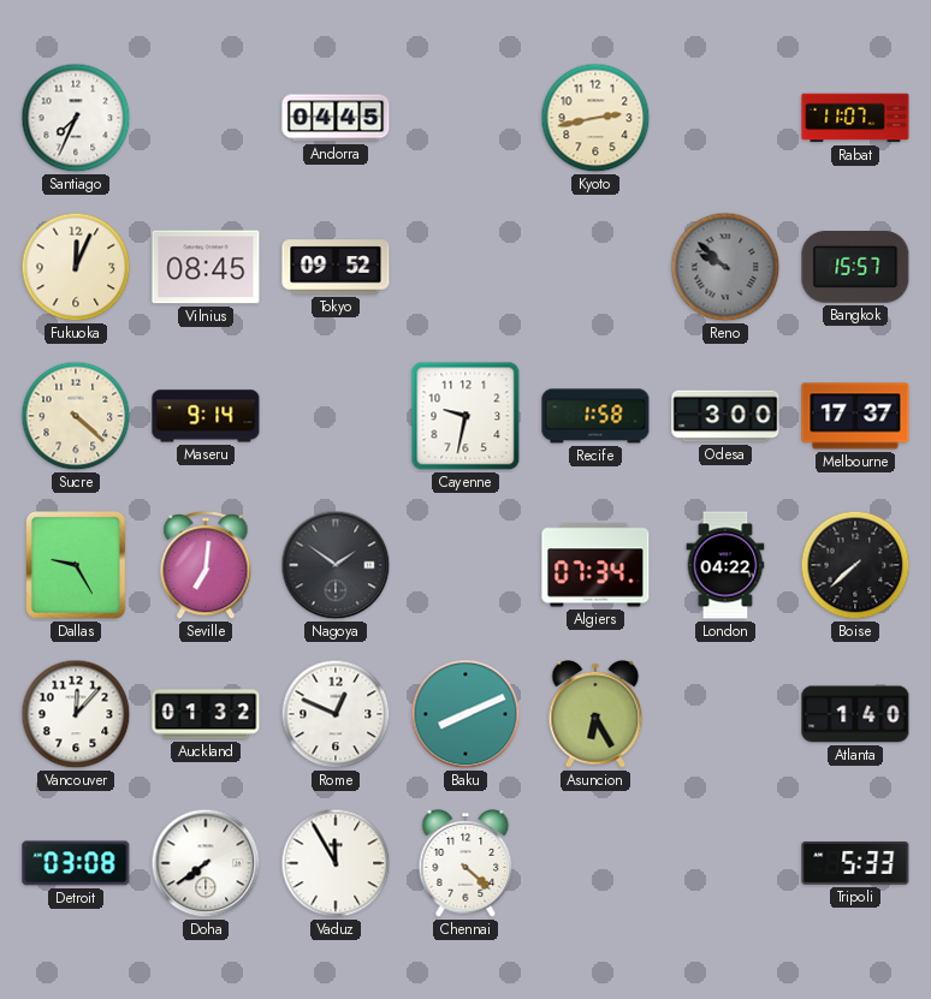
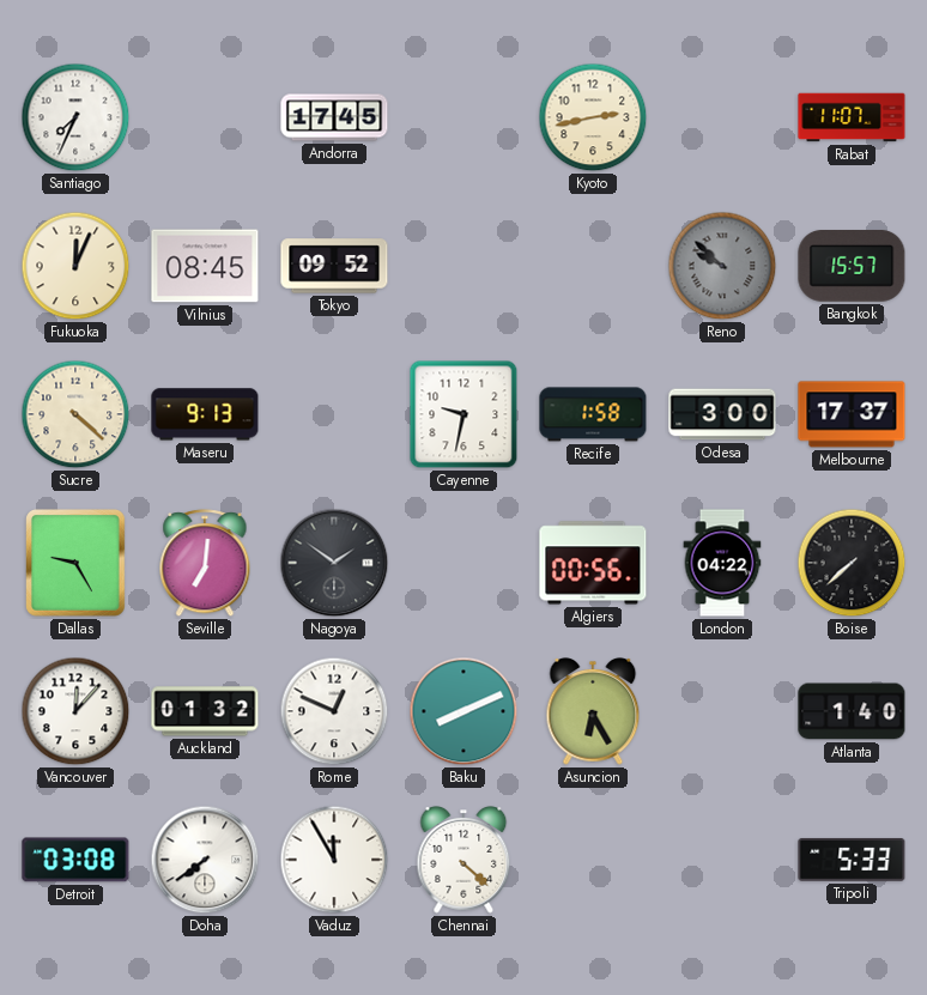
Andorra: 04:45 -> 17:45
Maseru: 9:14 -> 9:13
Algiers: 07:34 -> 00:56
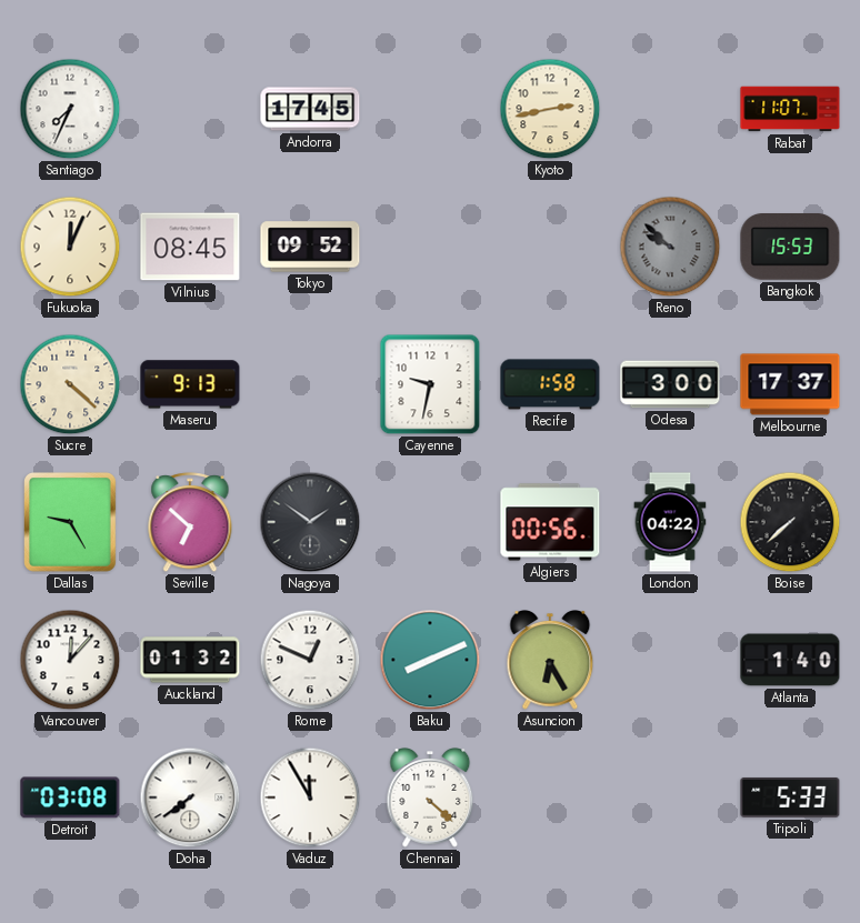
Bangkok: 15:57 -> 15:53
Seville: 7:01 -> 6:52
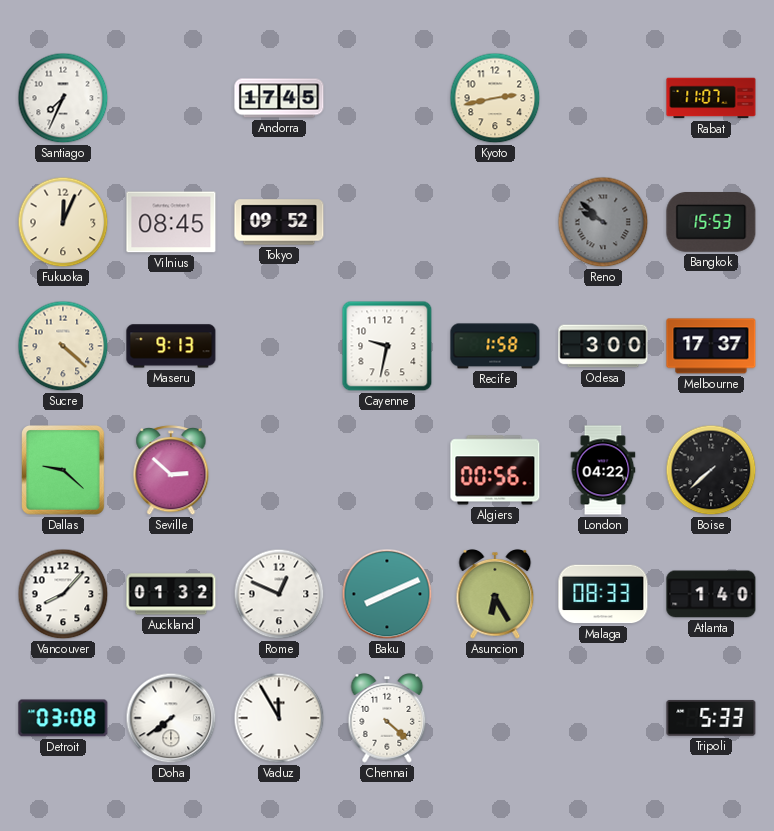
Dallas: 9:25 -> 9:22
Seville: 6:52 -> 2:52
Nagoya: 1:51 -> none
Vancouver: 12:07 -> 8:07
Malaga: none -> 08:33
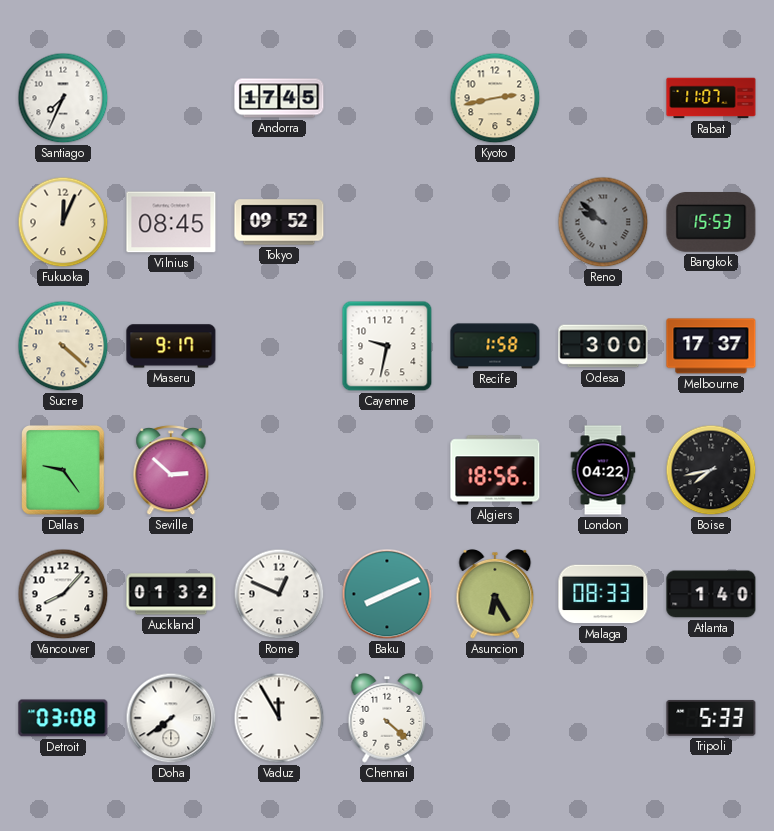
Maseru: 9:13 -> 9:17
Dallas: 9:22 -> 9:24
Algiers: 00:56 -> 18:56
Boise: 7:38 -> 7:43
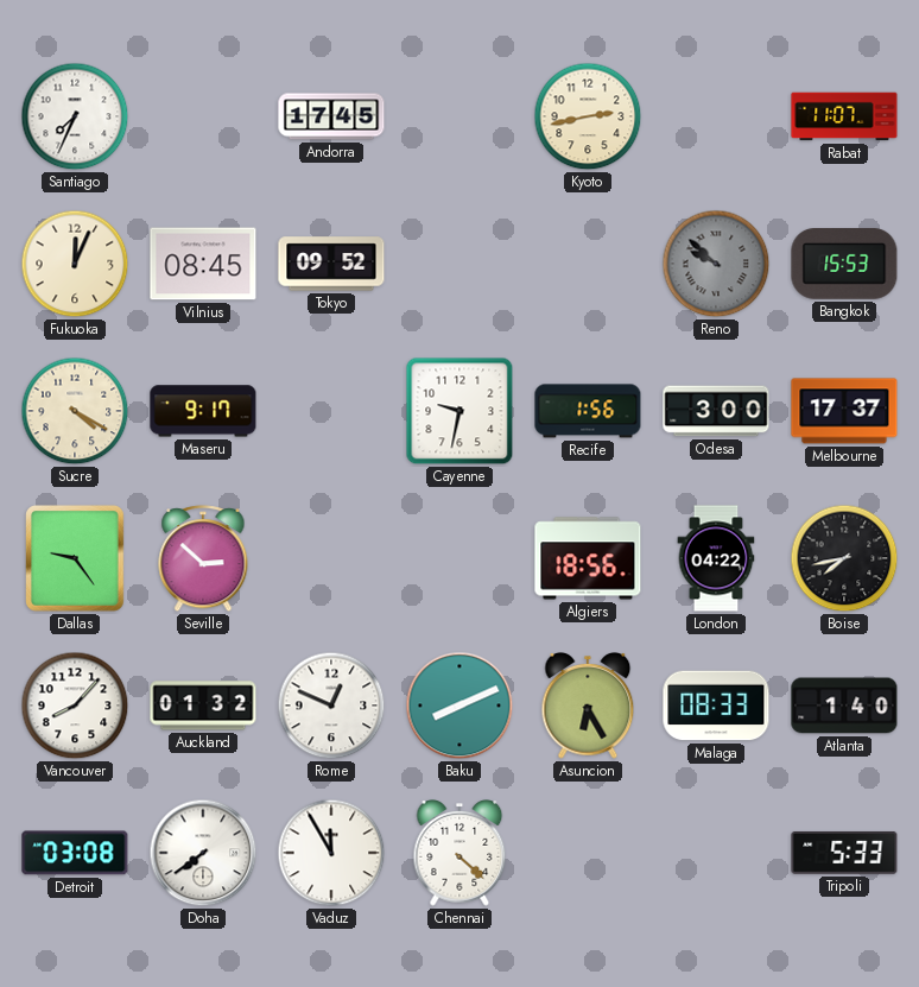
Sucre: 4:22 -> 4:20
Recife: 1:58 -> 1:56
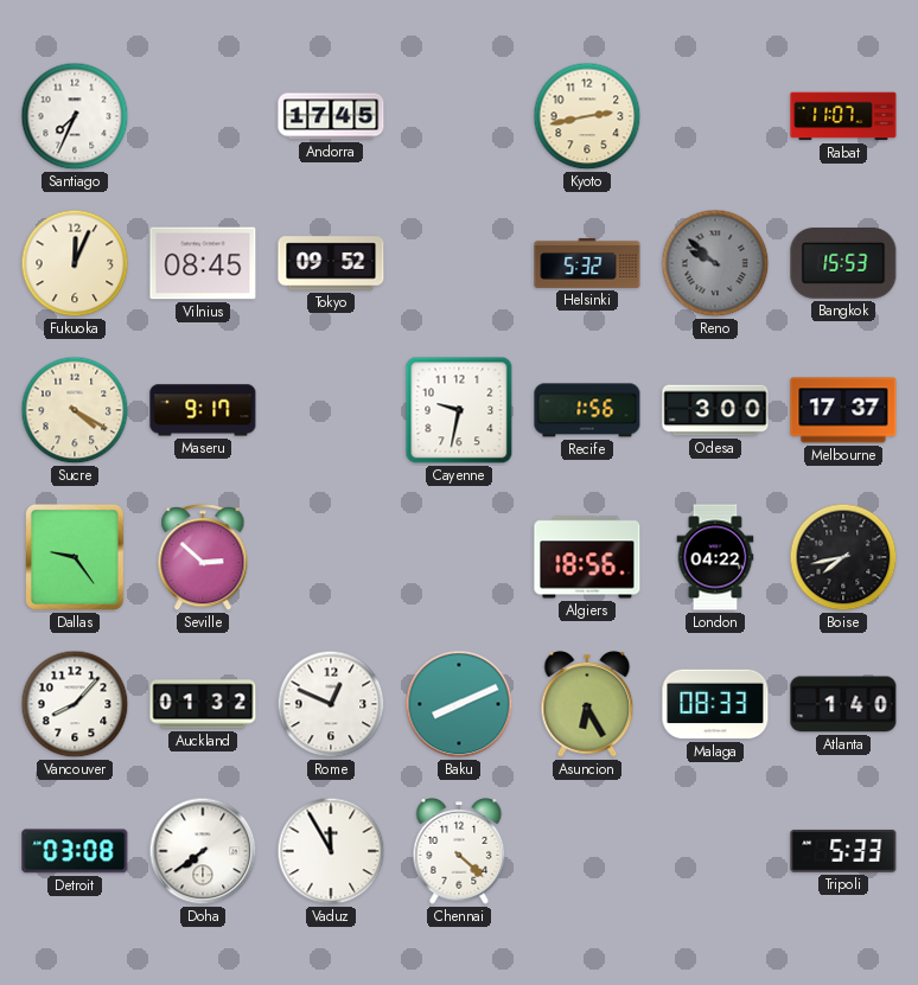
Helsinki: none -> 5:32
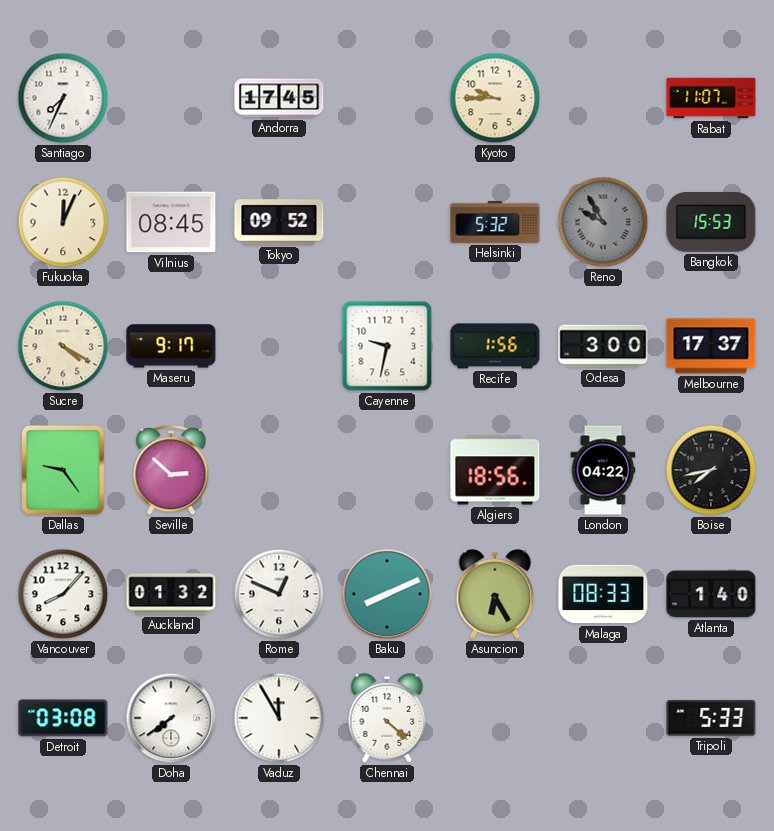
Kyoto: 2:43 -> 9:45
Reno: 9:52 -> 9:55
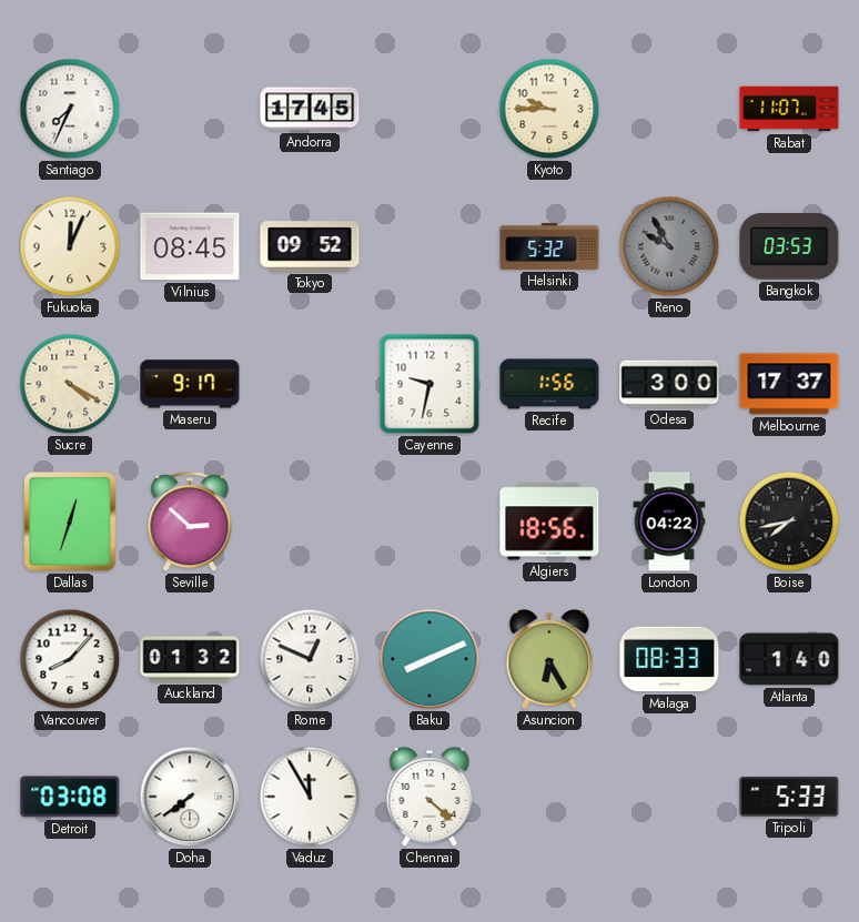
Bangkok: 15:53 -> 03:53
Dallas: 9:24 -> 12:33
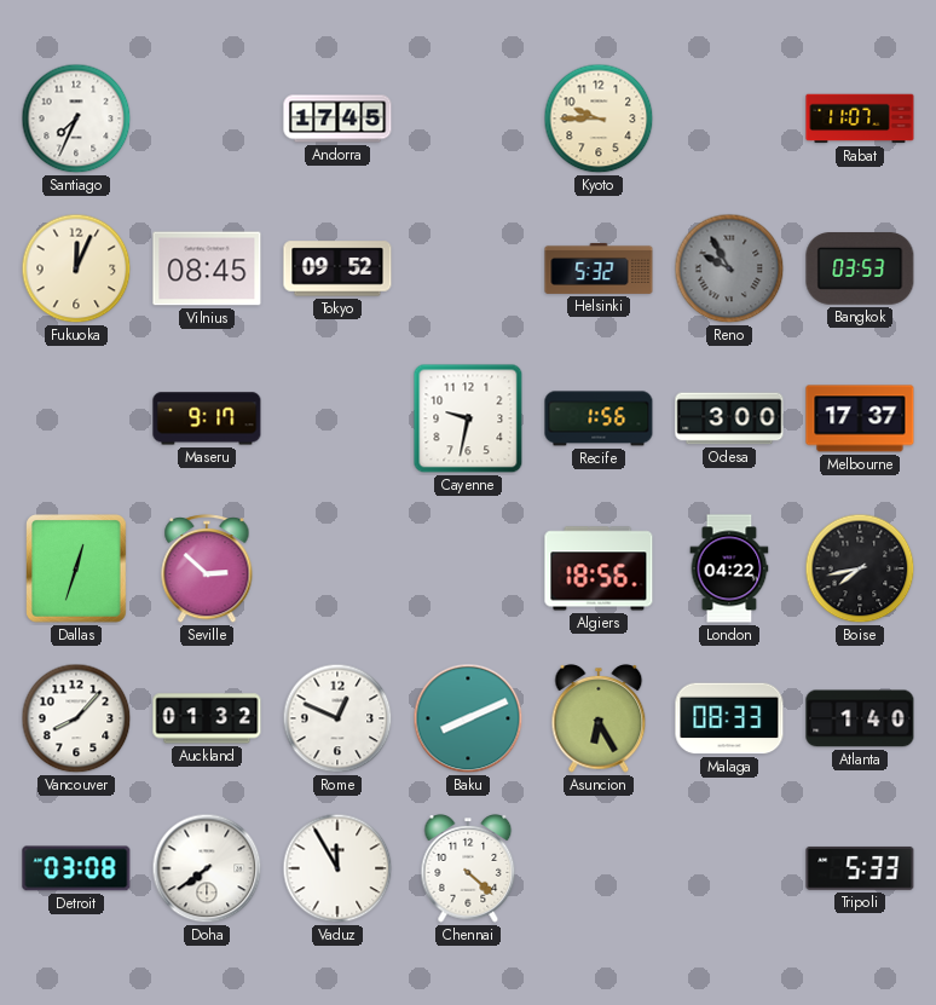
Sucre: 4:20 -> none
